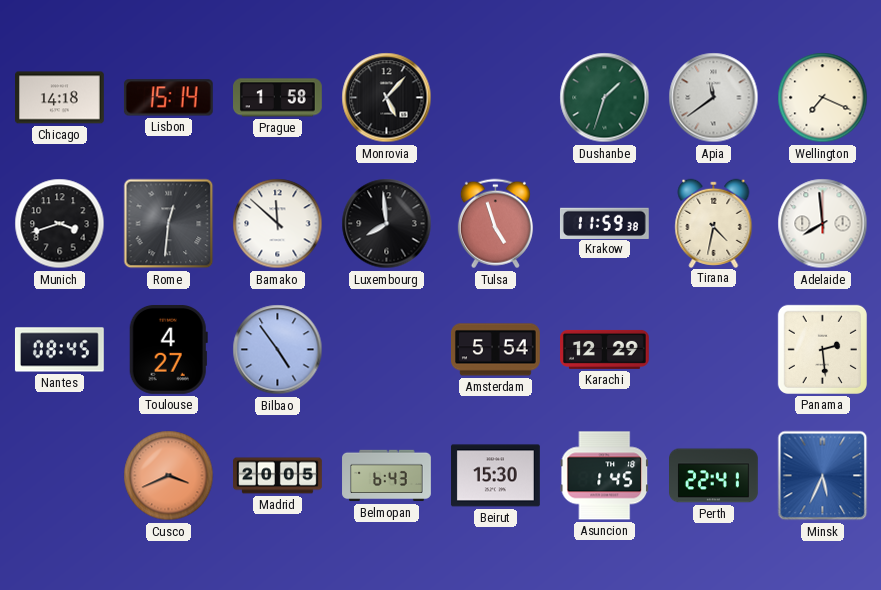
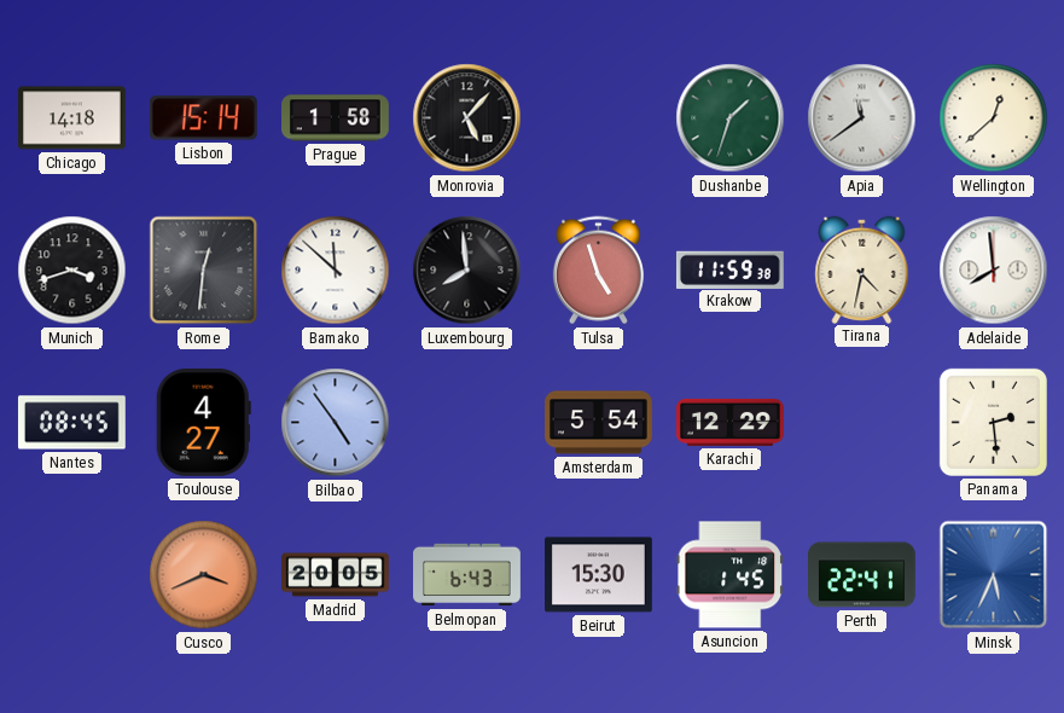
Wellington: 7:19 -> 12:38
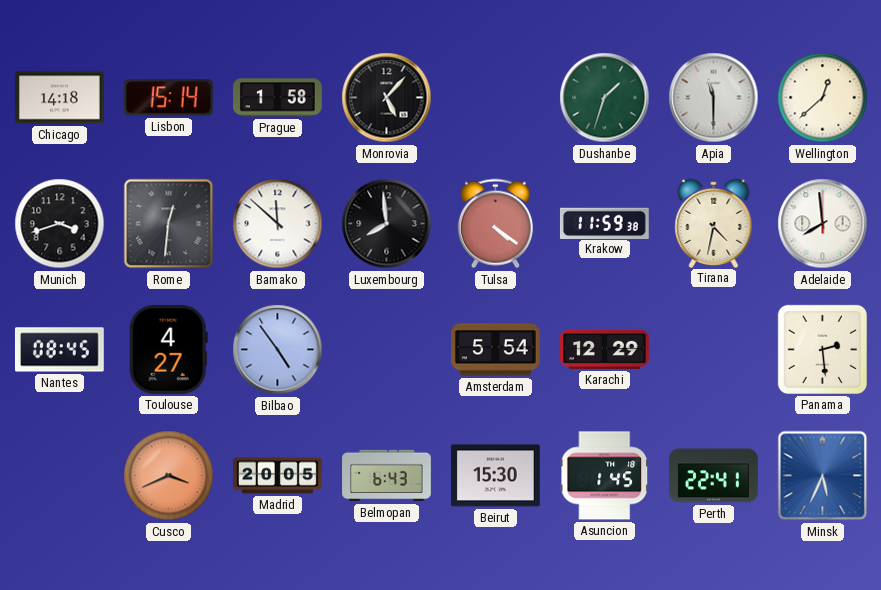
Apia: 11:39 -> 11:30
Tulsa: 4:57 -> 4:21
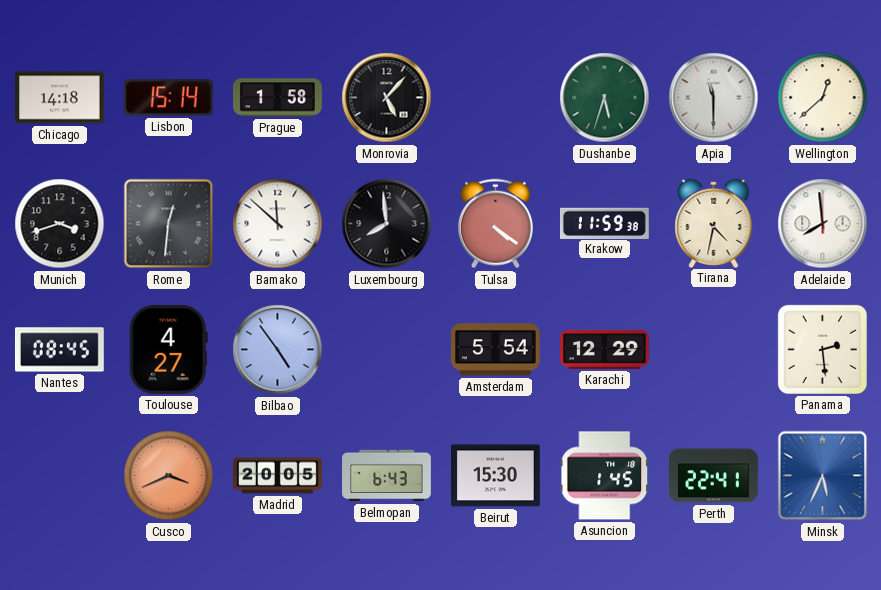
Dushanbe: 1:33 -> 5:33
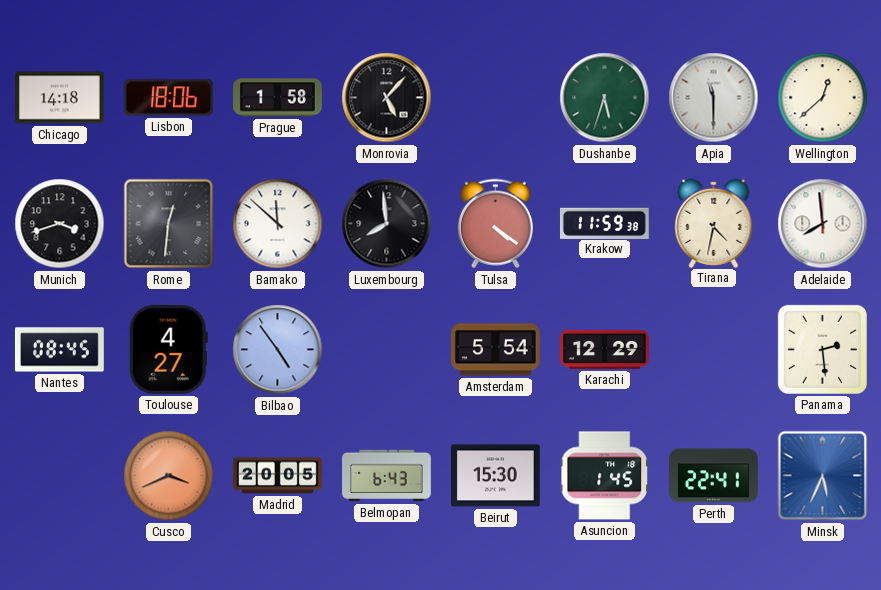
Lisbon: 15:14 -> 18:06
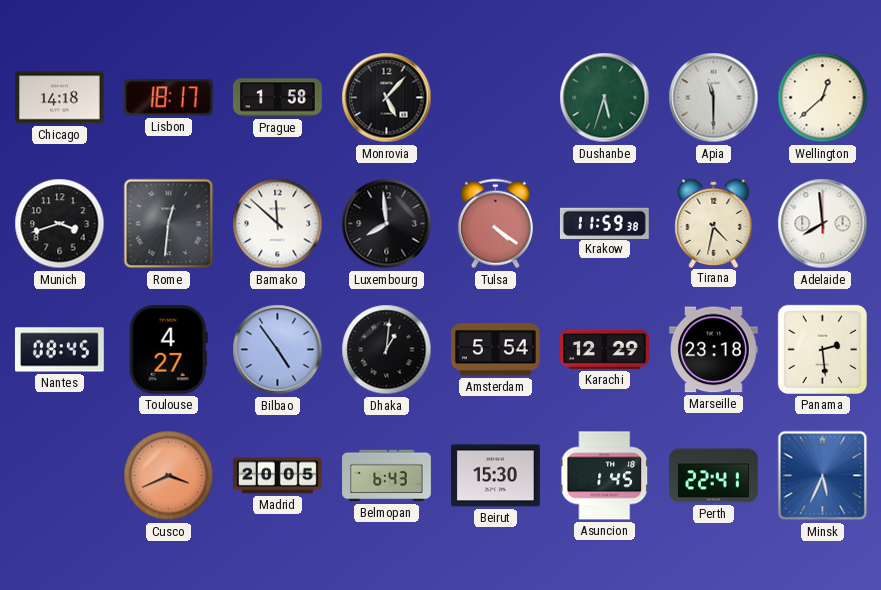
Lisbon: 18:06 -> 18:17
Dhaka: none -> 1:01
Marseille: none -> 23:18
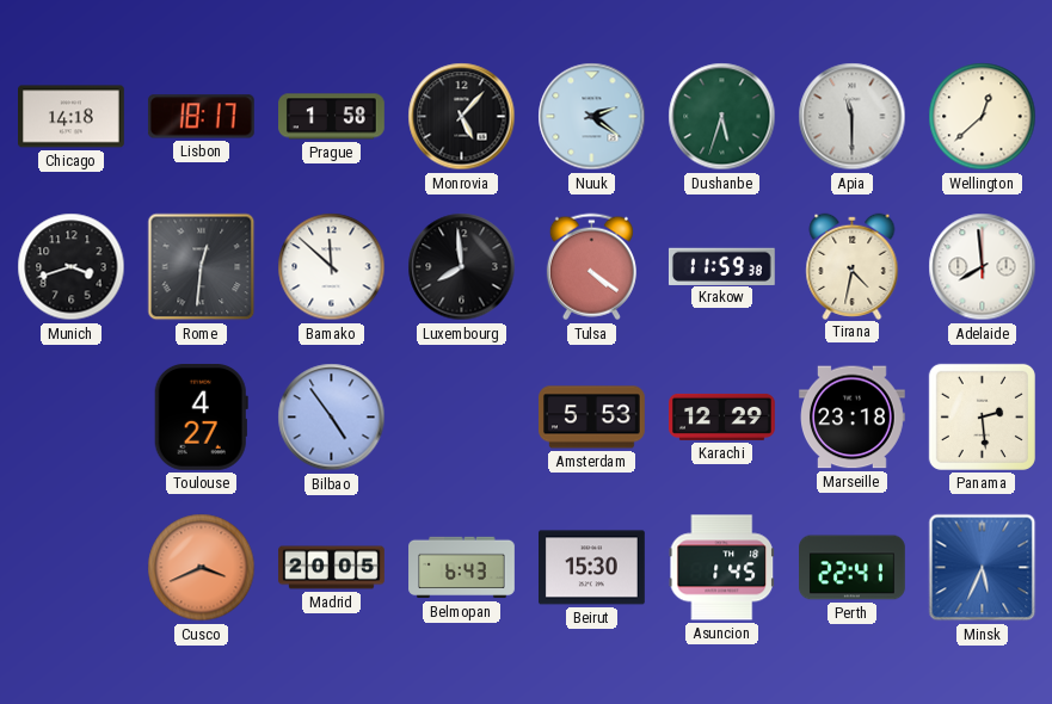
Nuuk: none -> 2:21
Nantes: 08:45 -> none
Dhaka: 1:01 -> none
Amsterdam: 5:54 -> 5:53
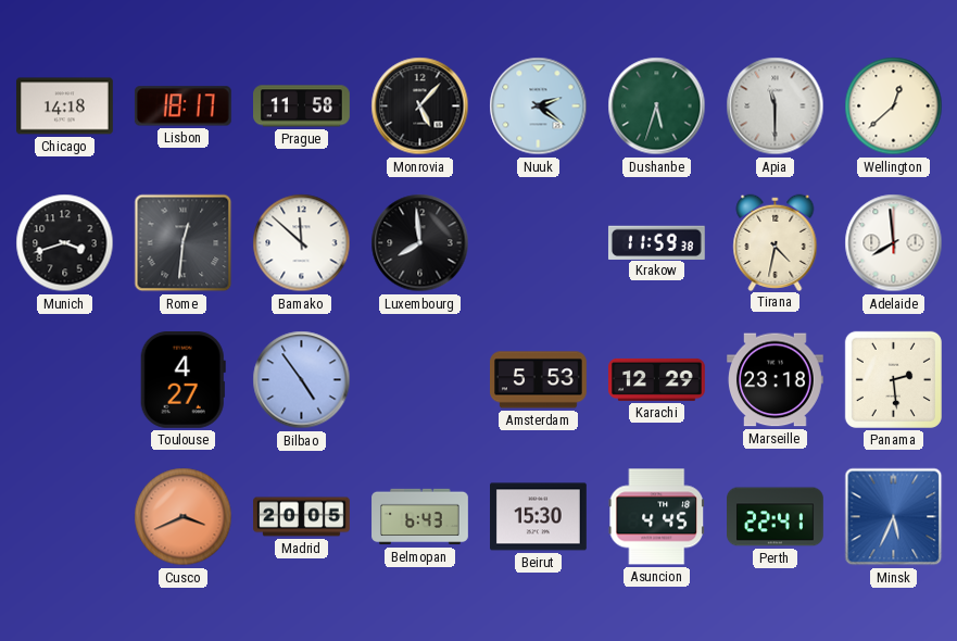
Prague: 1:58 -> 11:58
Tulsa: 4:21 -> none
Asuncion: 1:45 -> 4:45
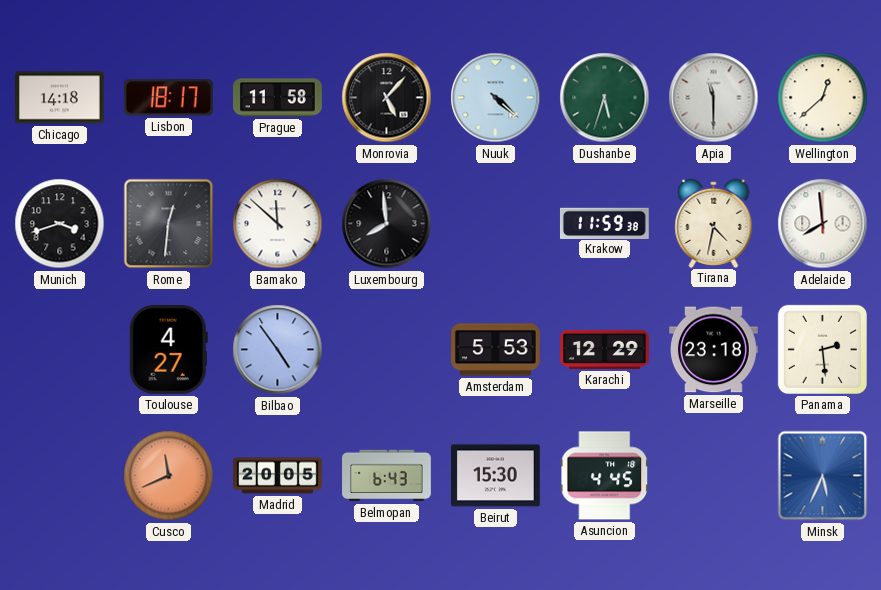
Nuuk: 2:21 -> 4:22
Cusco: 3:41 -> 11:41
Perth: 22:41 -> none
